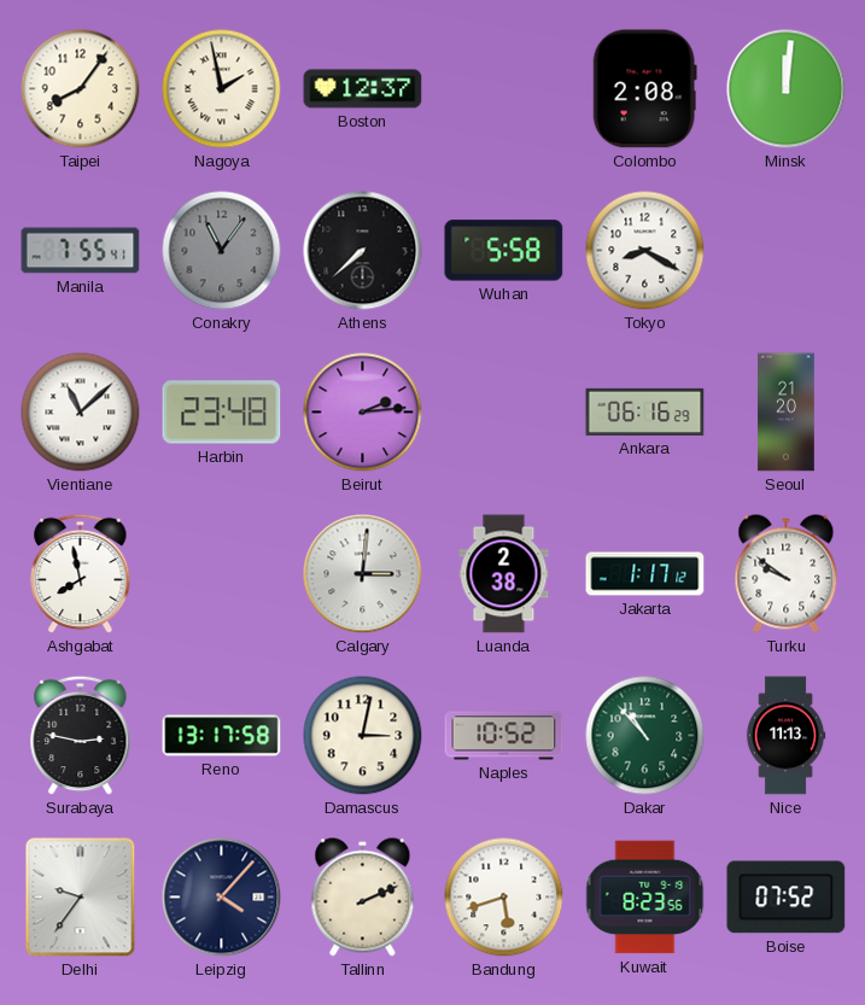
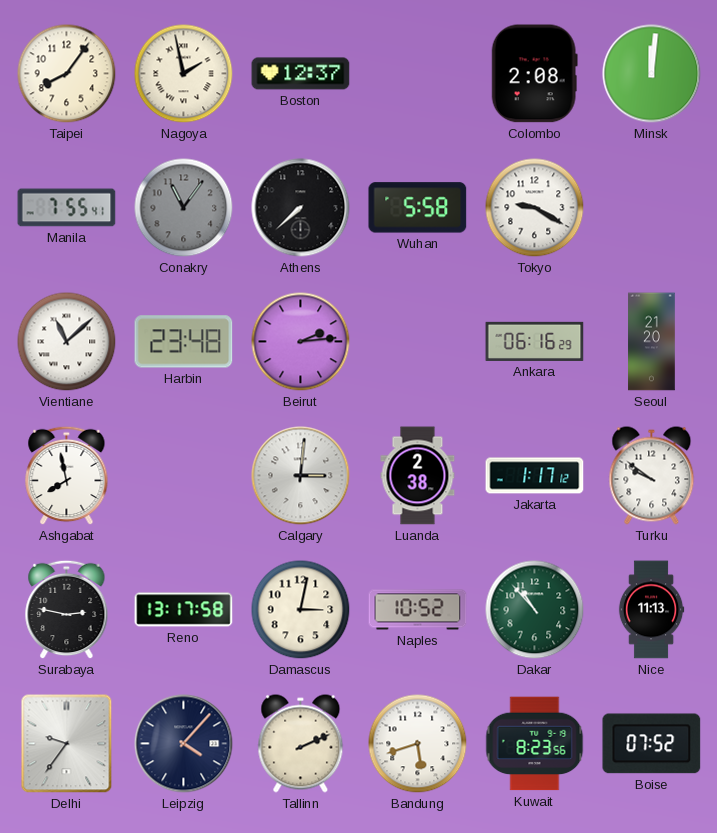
Tokyo: 8:20 -> 9:20
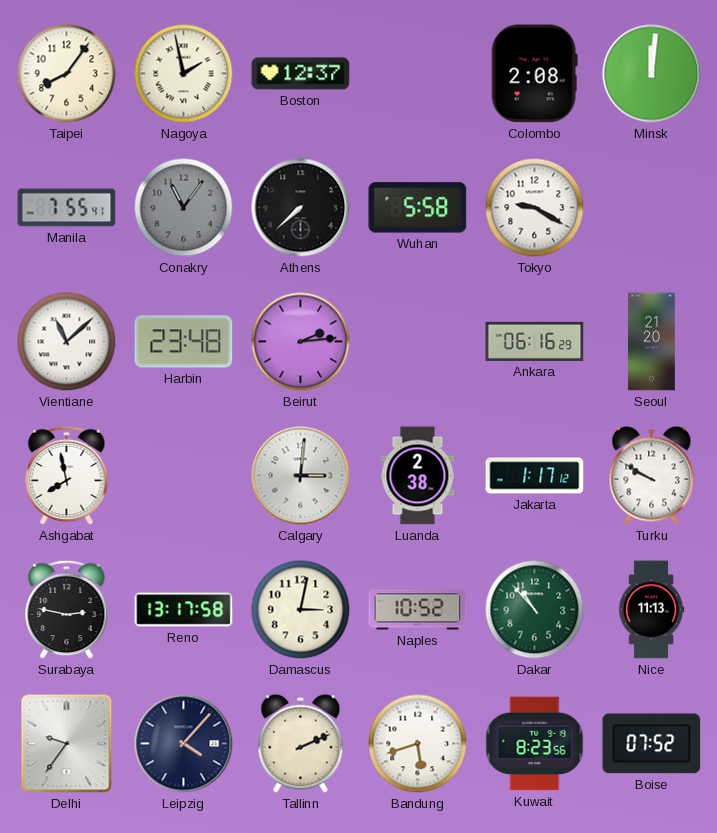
Turku: 9:51 -> 9:50
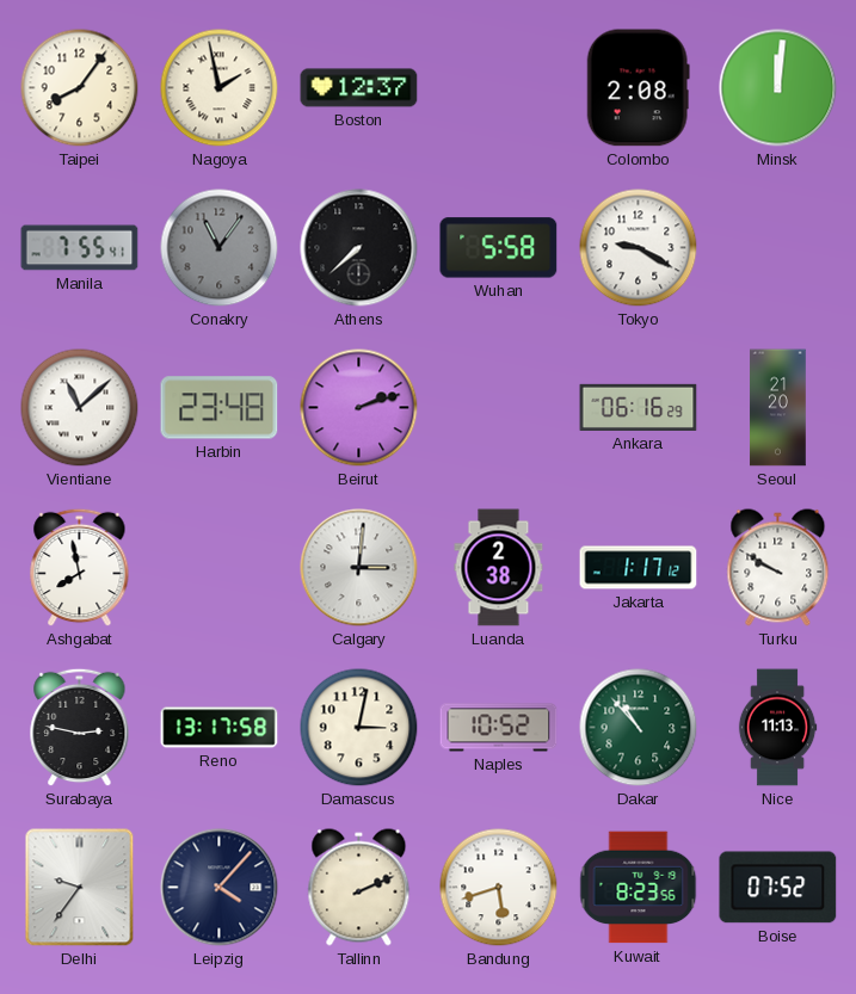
Beirut: 2:14 -> 2:12
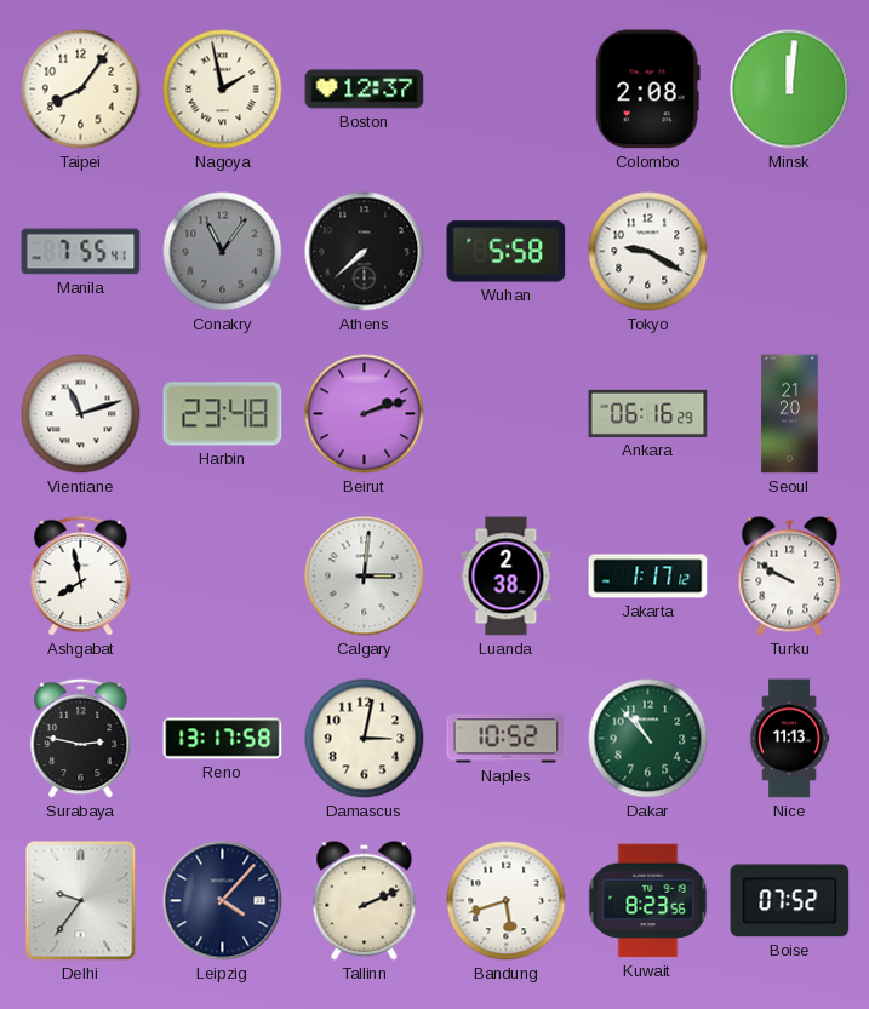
Vientiane: 11:08 -> 11:12
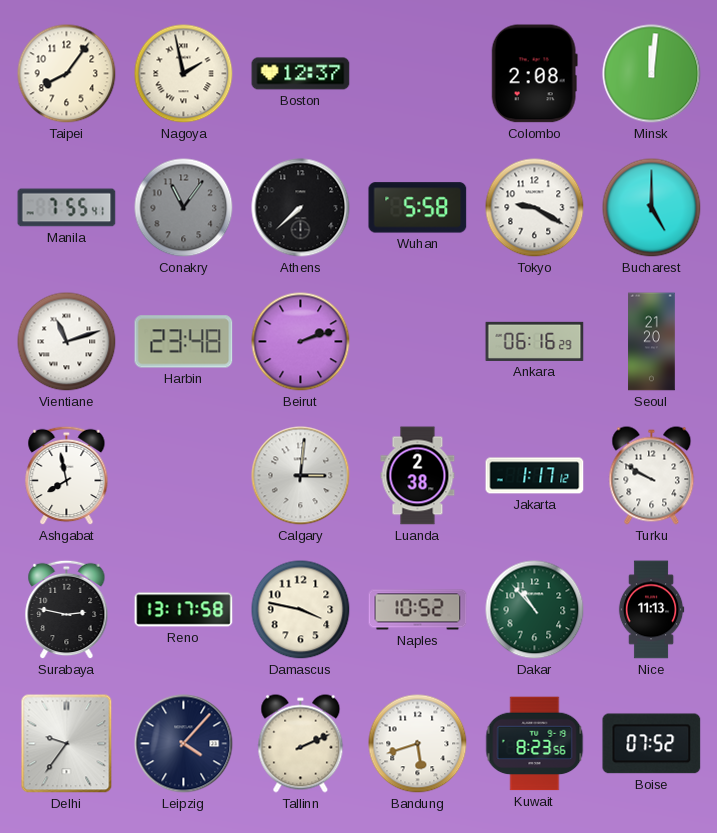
Bucharest: none -> 5:00
Damascus: 3:02 -> 3:47
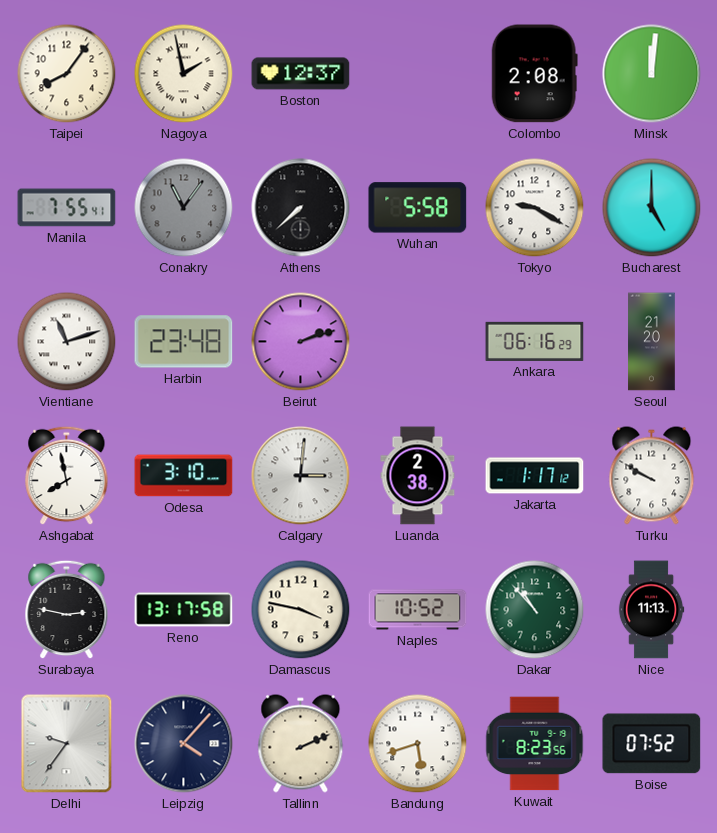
Odesa: none -> 3:10
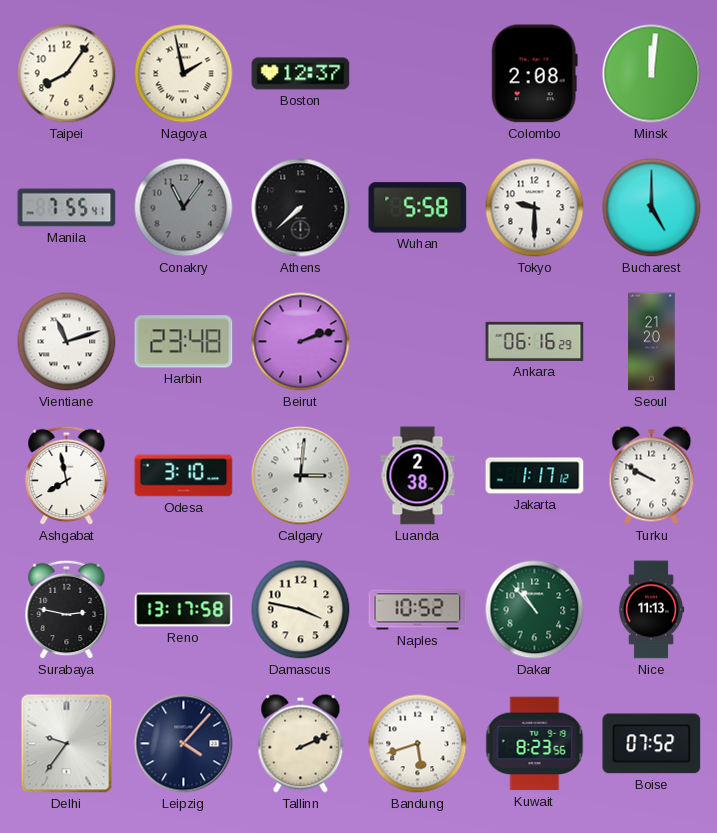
Tokyo: 9:20 -> 9:30
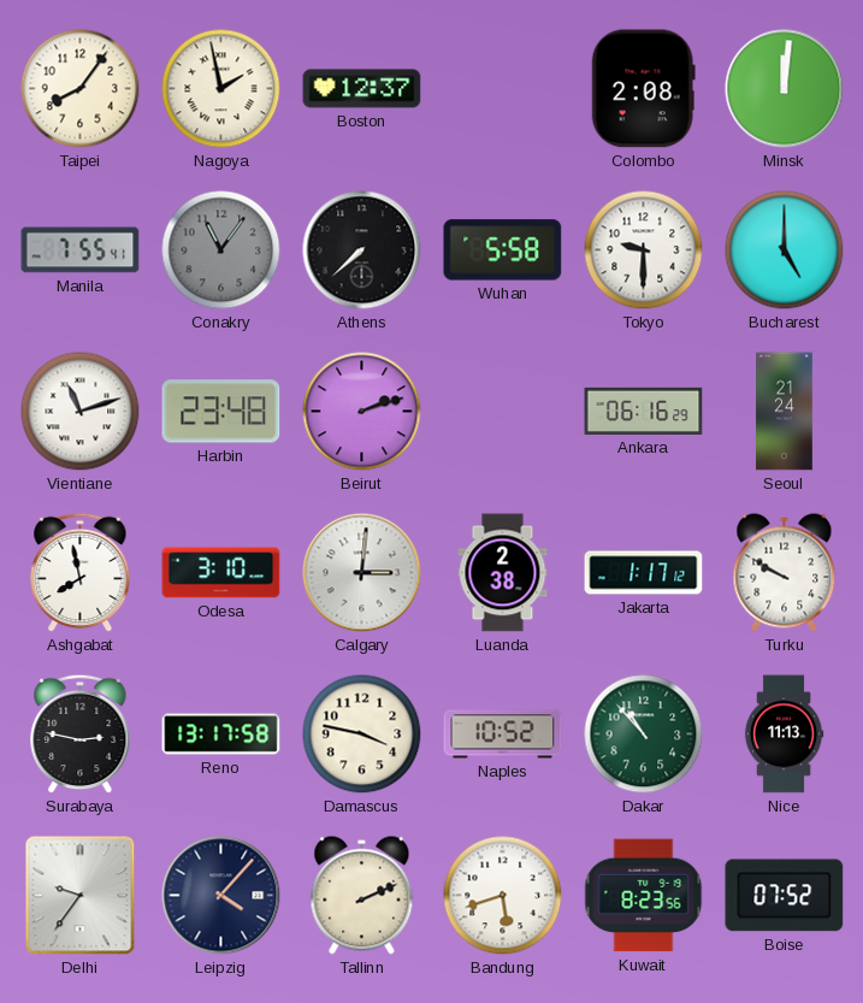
Seoul: 21:20 -> 21:24
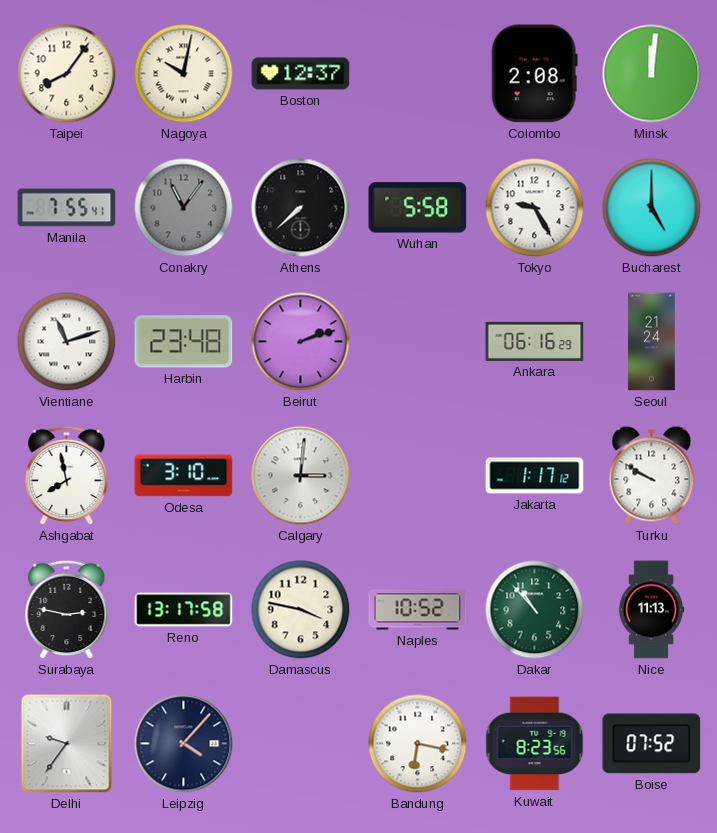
Nagoya: 1:58 -> 10:02
Tokyo: 9:30 -> 9:25
Luanda: 2:38 -> none
Tallinn: 2:11 -> none
Bandung: 5:42 -> 6:17
